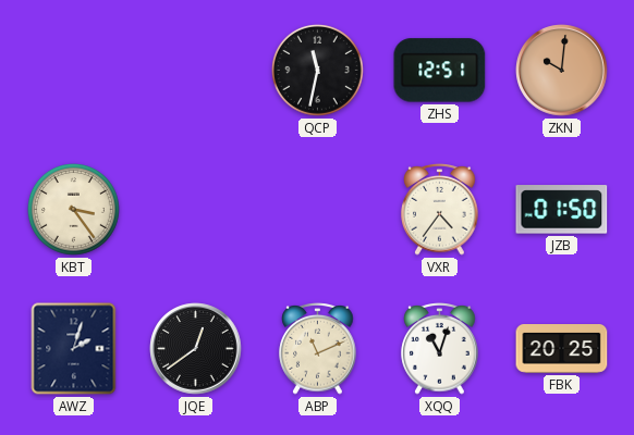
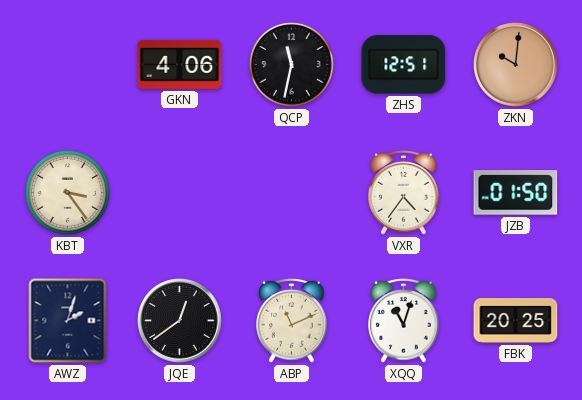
GKN: none -> 4:06
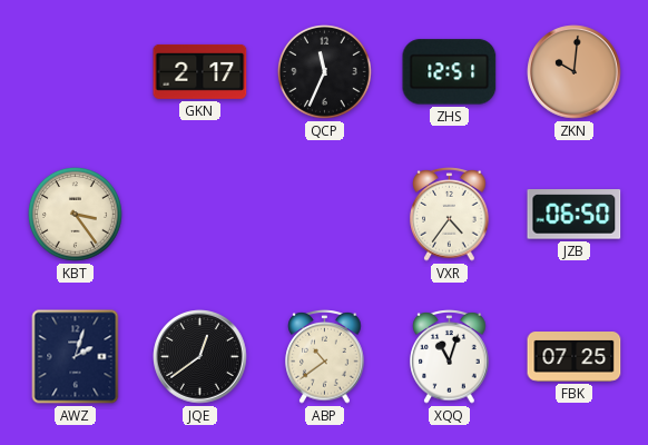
GKN: 4:06 -> 2:17
QCP: 11:32 -> 11:34
JZB: 01:50 -> 06:50
ABP: 11:11 -> 10:39
FBK: 20:25 -> 07:25
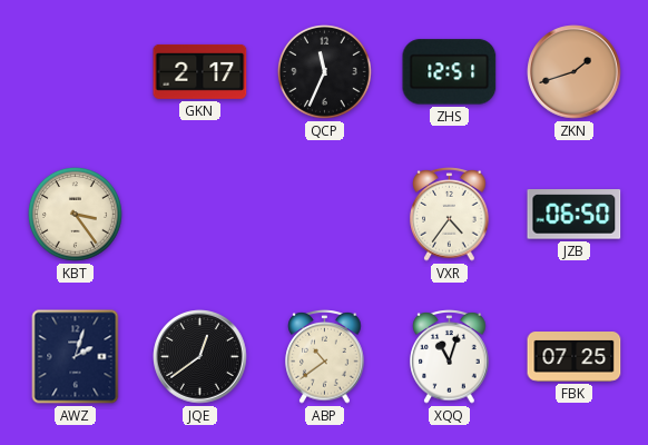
ZKN: 10:01 -> 1:42
